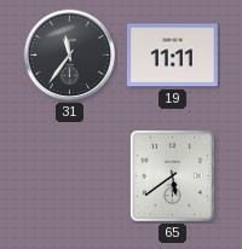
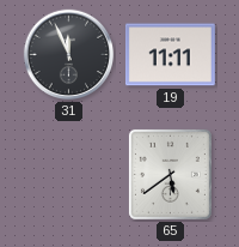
31: 11:36 -> 11:56
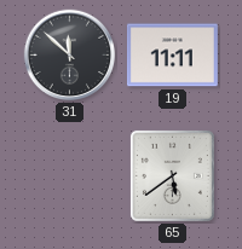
31: 11:56 -> 11:52
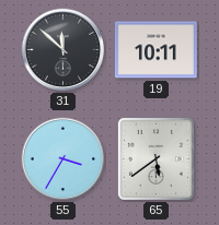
19: 11:11 -> 10:11
55: none -> 3:35
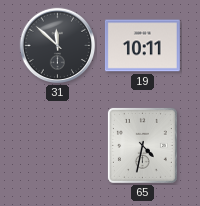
55: 3:35 -> none
65: 5:39 -> 4:32
